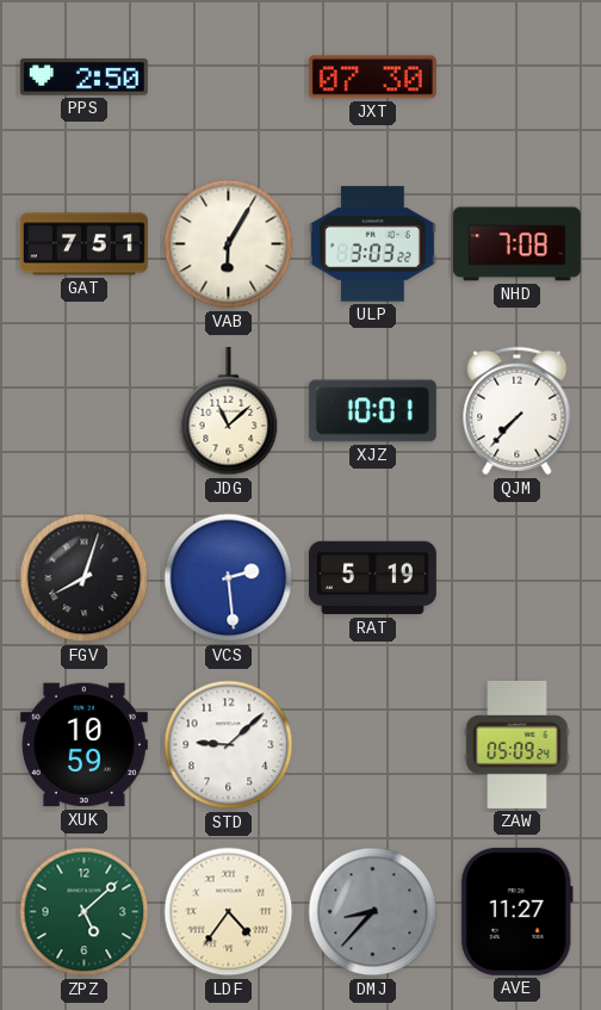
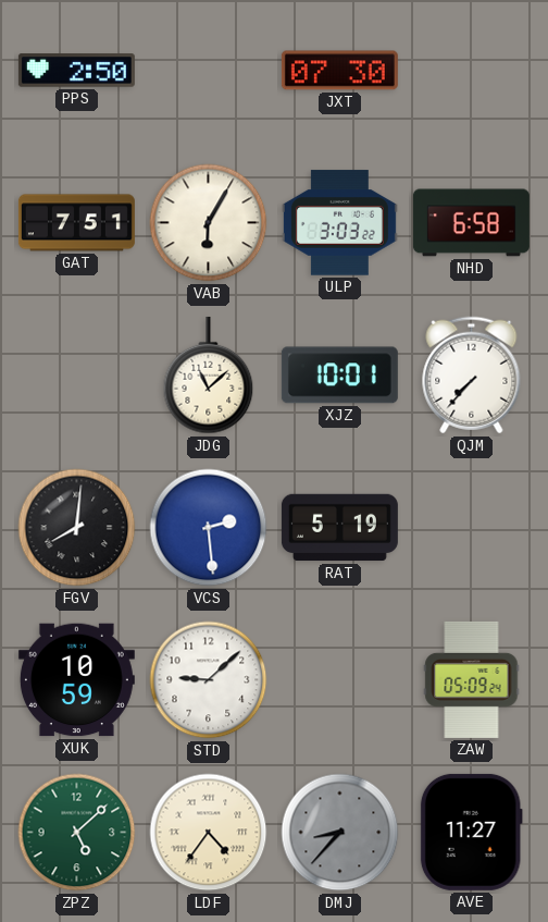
NHD: 7:08 -> 6:58
FGV: 8:03 -> 8:01
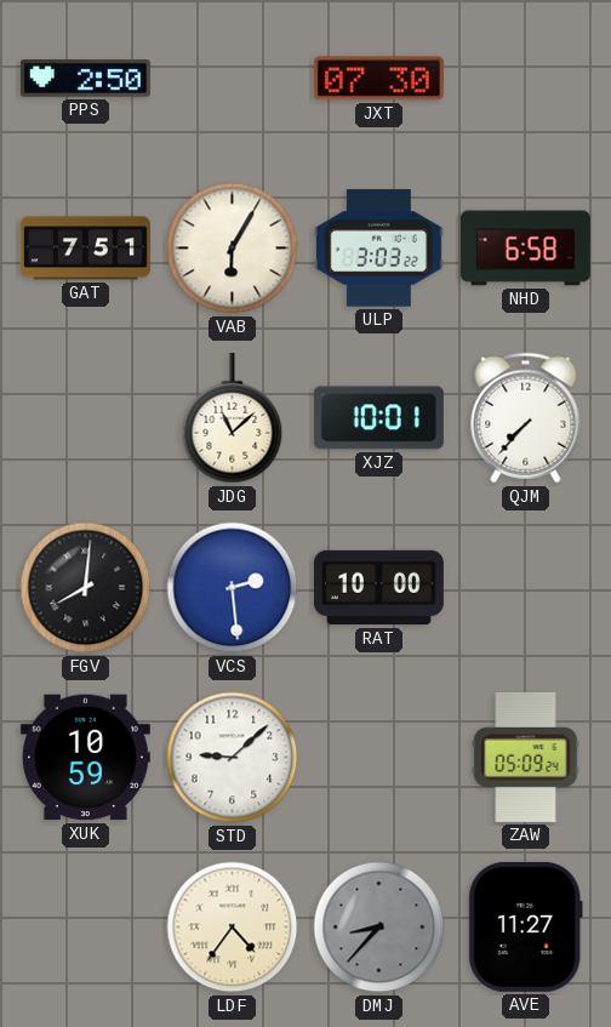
RAT: 5:19 -> 10:00
ZPZ: 5:08 -> none
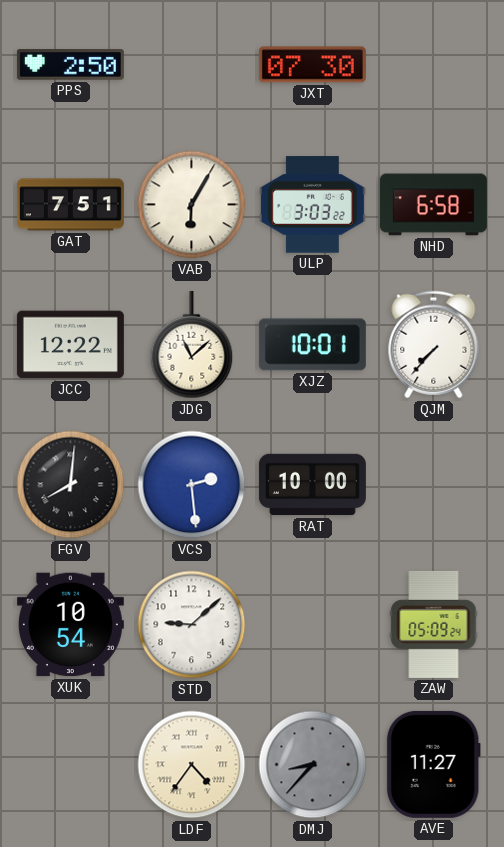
JCC: none -> 12:22
XUK: 10:59 -> 10:54
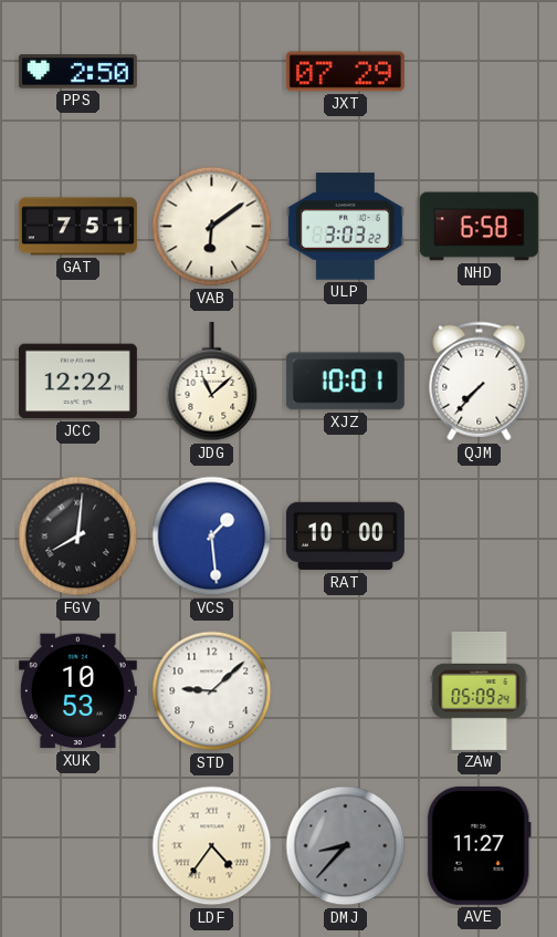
JXT: 07:30 -> 07:29
VAB: 6:05 -> 6:09
VCS: 2:29 -> 1:29
XUK: 10:54 -> 10:53
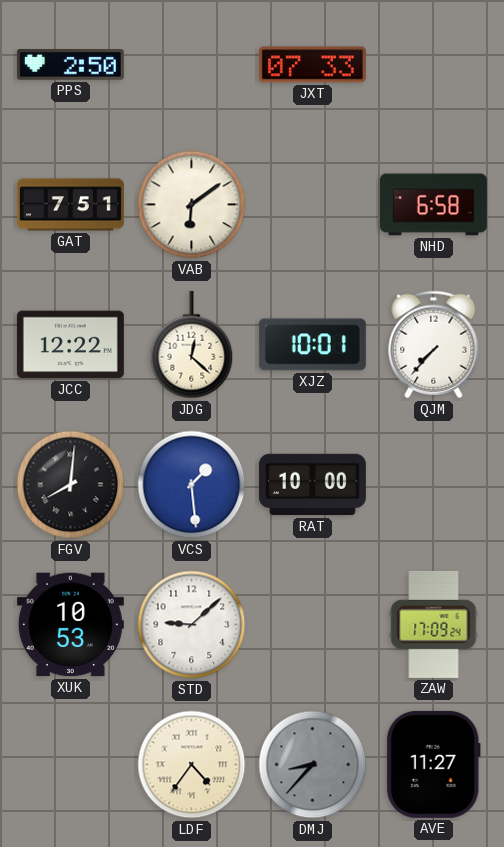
JXT: 07:29 -> 07:33
ULP: 3:03 -> none
JDG: 11:08 -> 12:22
ZAW: 05:09 -> 17:09
